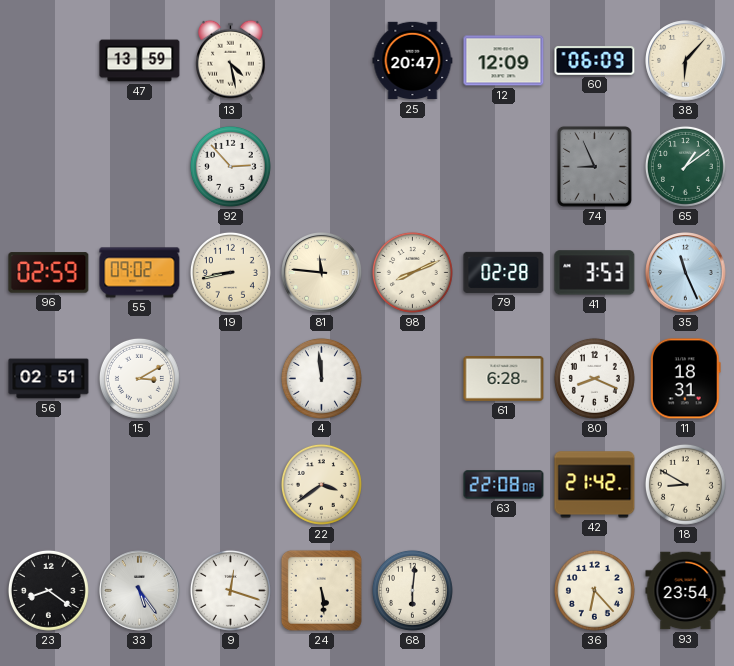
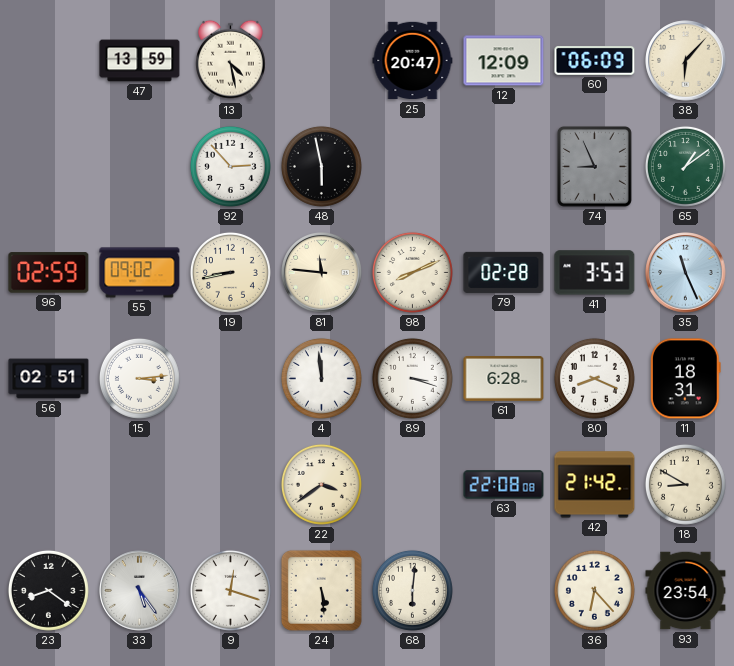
48: none -> 5:58
15: 3:10 -> 3:14
89: none -> 3:18
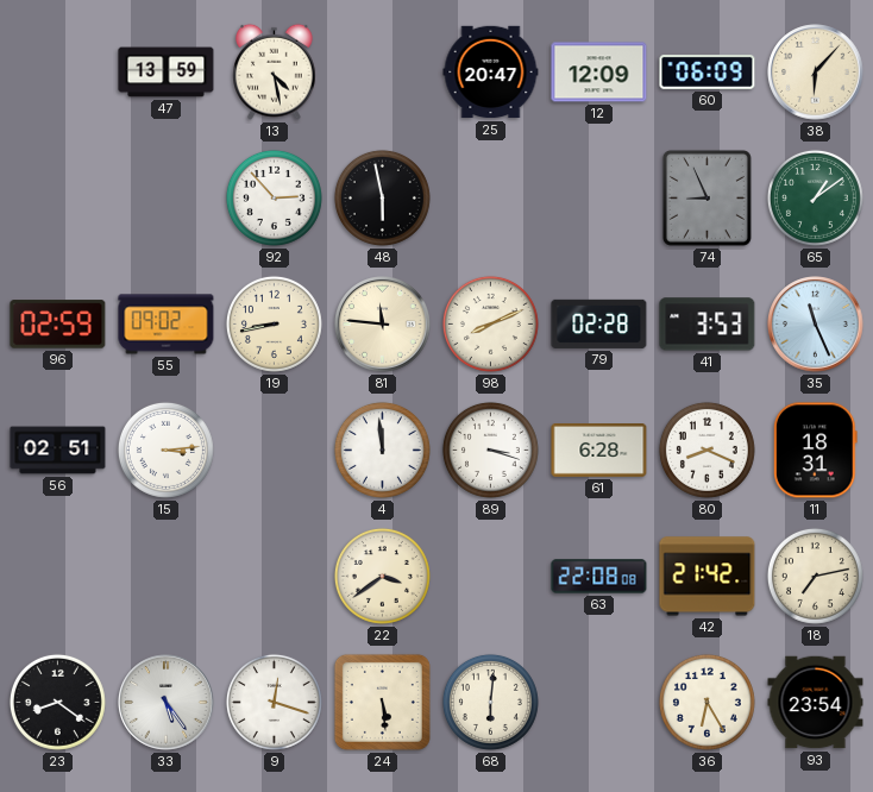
18: 8:50 -> 7:13
36: 6:23 -> 6:25
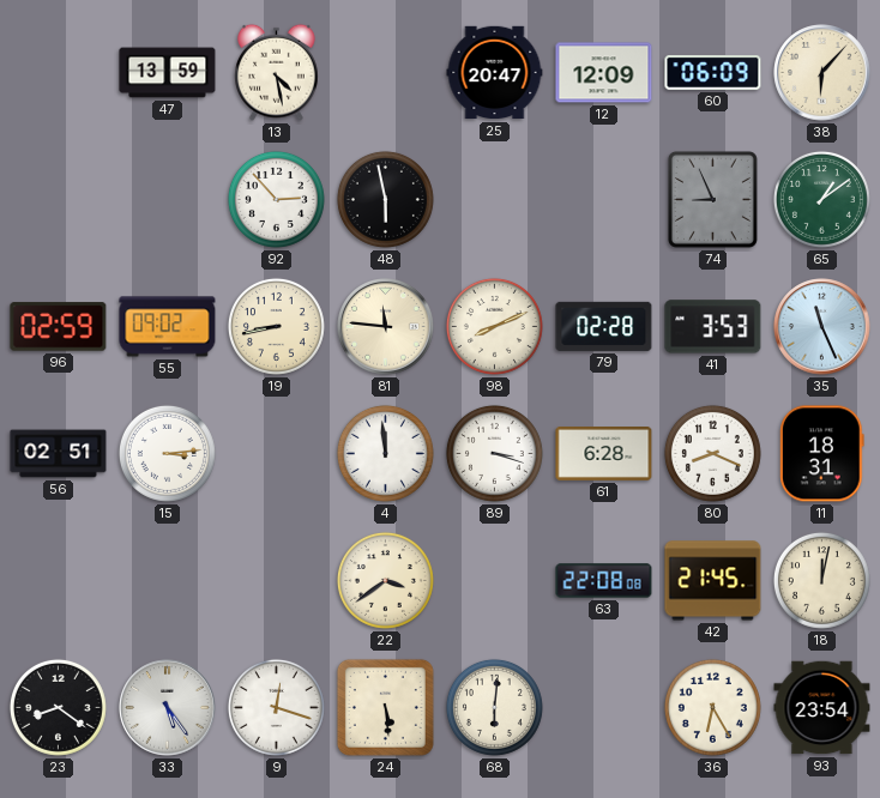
42: 21:42 -> 21:45
18: 7:13 -> 12:02
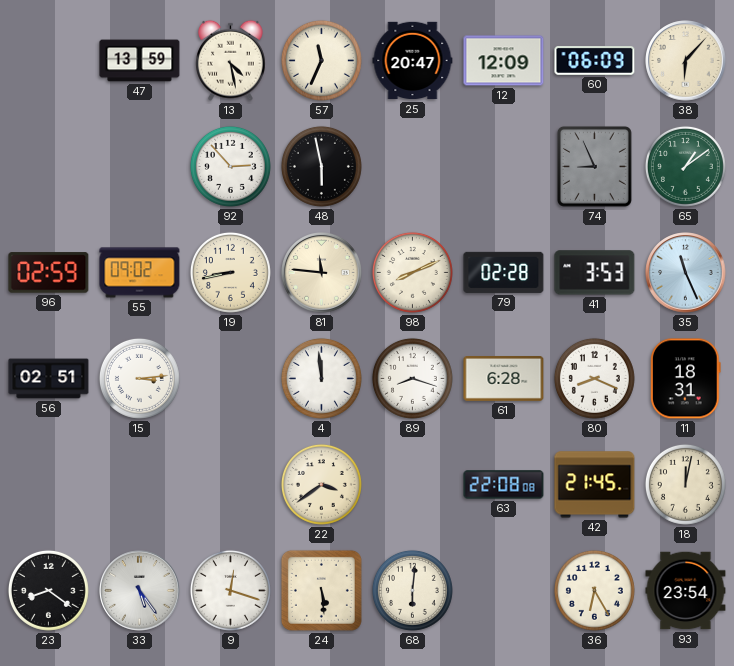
57: none -> 11:34
89: 3:18 -> 8:18
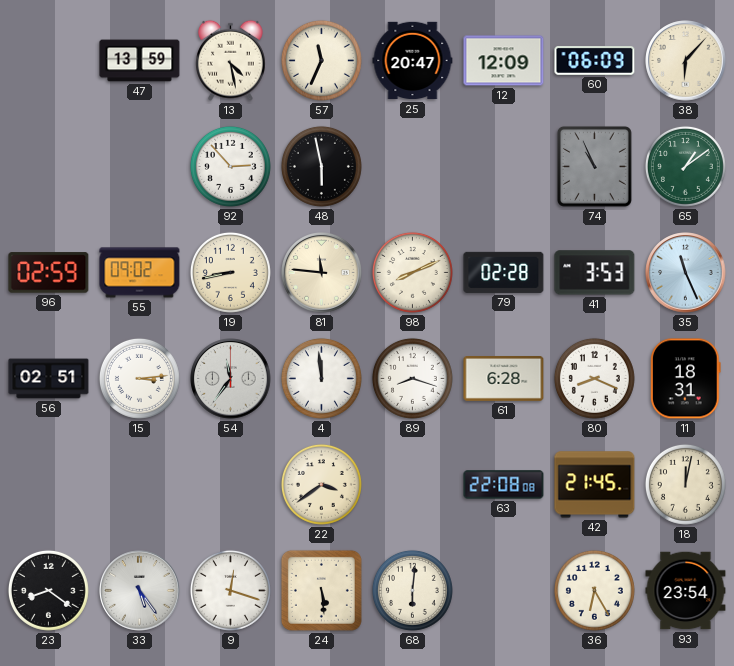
74: 8:56 -> 10:56
54: none -> 11:36
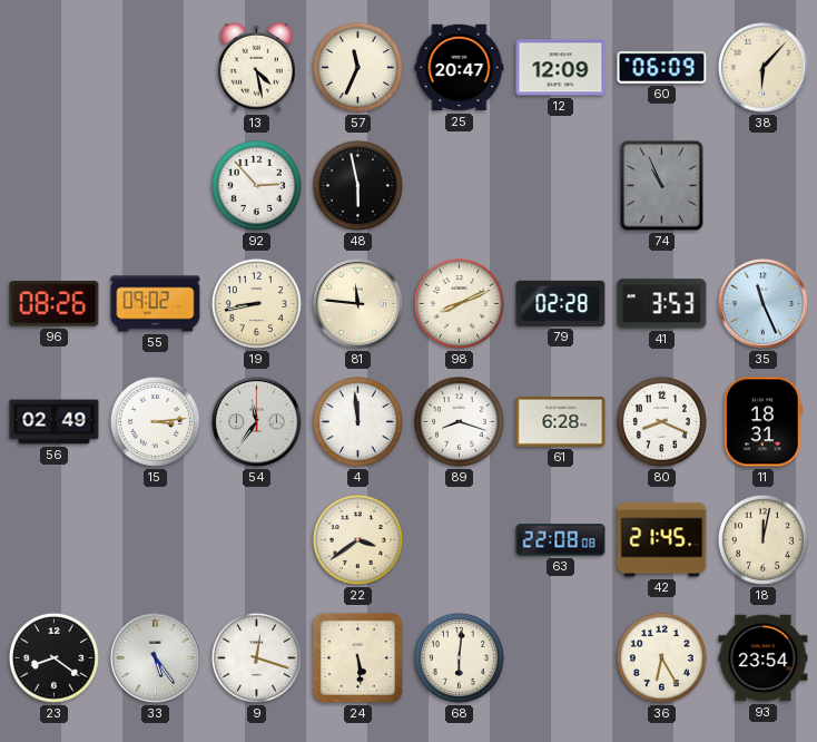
47: 13:59 -> none
65: 1:09 -> none
96: 02:59 -> 08:26
56: 02:51 -> 02:49
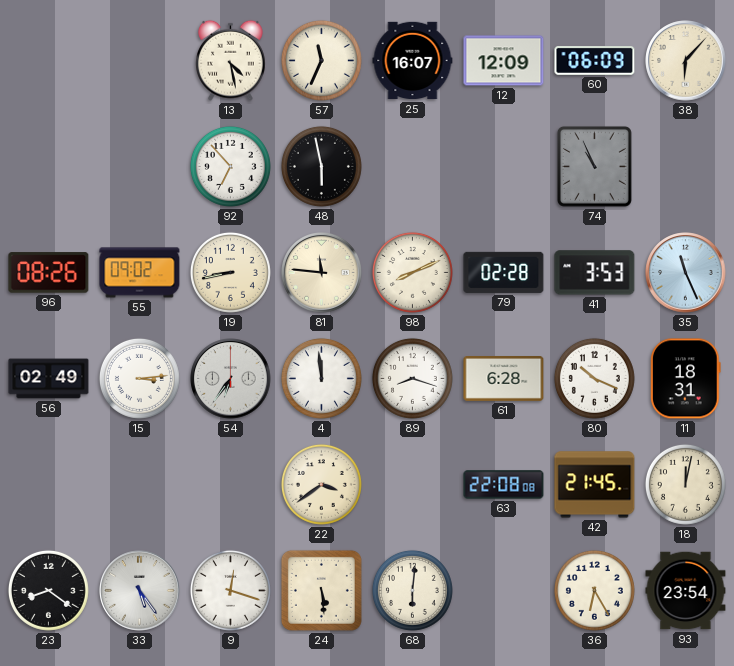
25: 20:47 -> 16:07
92: 2:53 -> 6:53
54: 11:36 -> 6:36
80: 8:19 -> 10:19
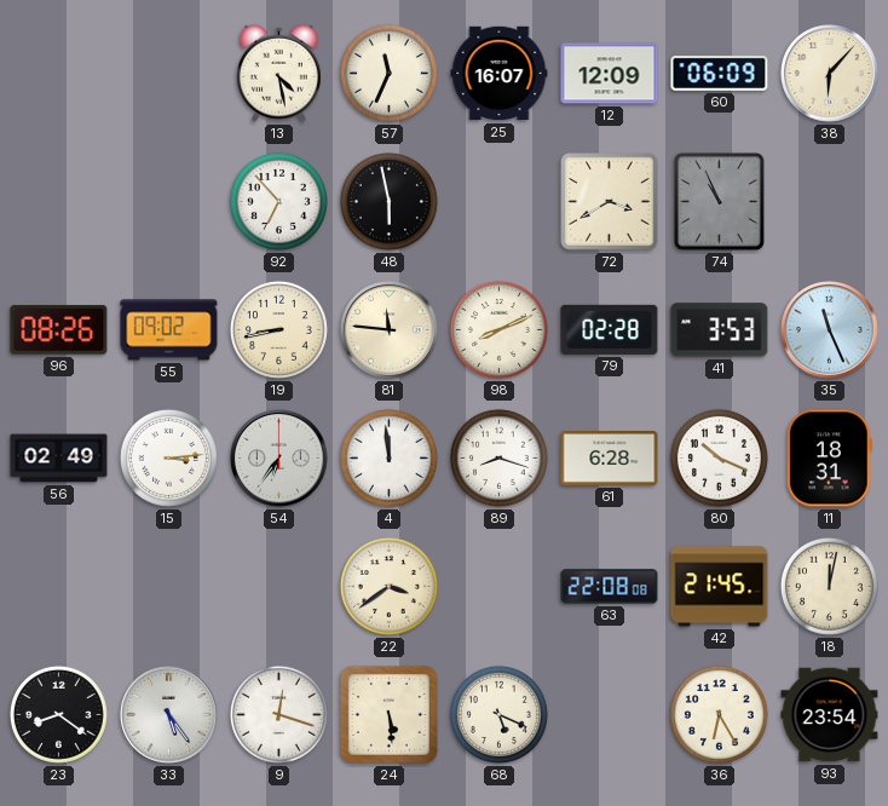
72: none -> 3:40
68: 6:01 -> 5:19
